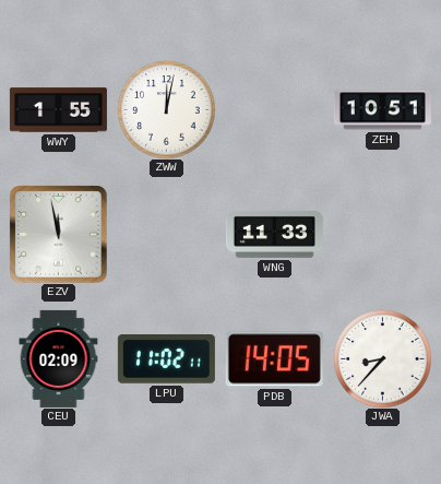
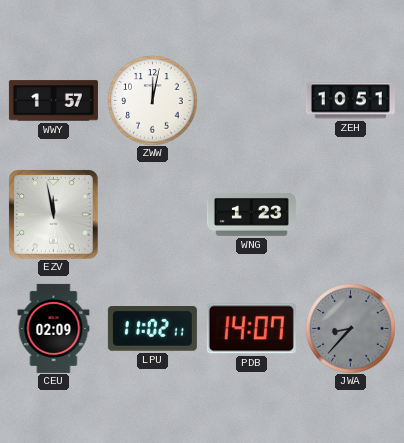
WWY: 1:55 -> 1:57
WNG: 11:33 -> 1:23
PDB: 14:05 -> 14:07
JWA dial: white -> grey
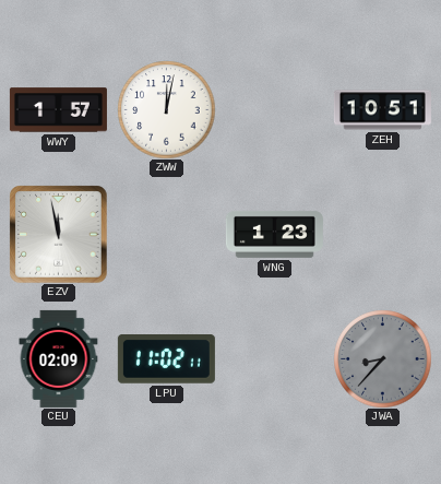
PDB: 14:07 -> none
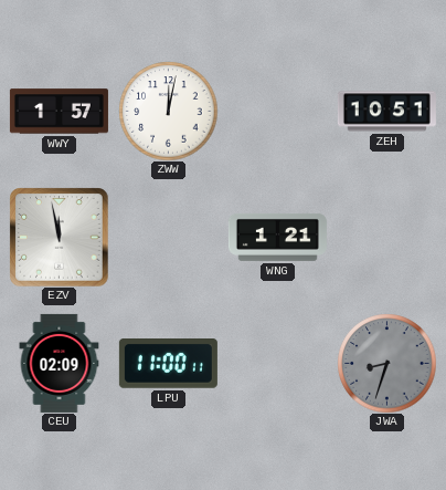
WNG: 1:23 -> 1:21
LPU: 11:02 -> 11:00
JWA: 8:37 -> 8:33
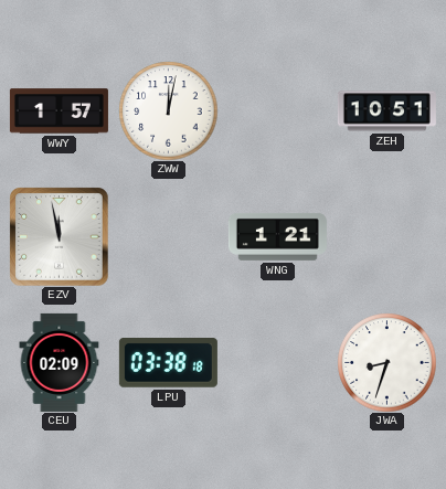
LPU: 11:00 -> 03:38
JWA dial: grey -> white
